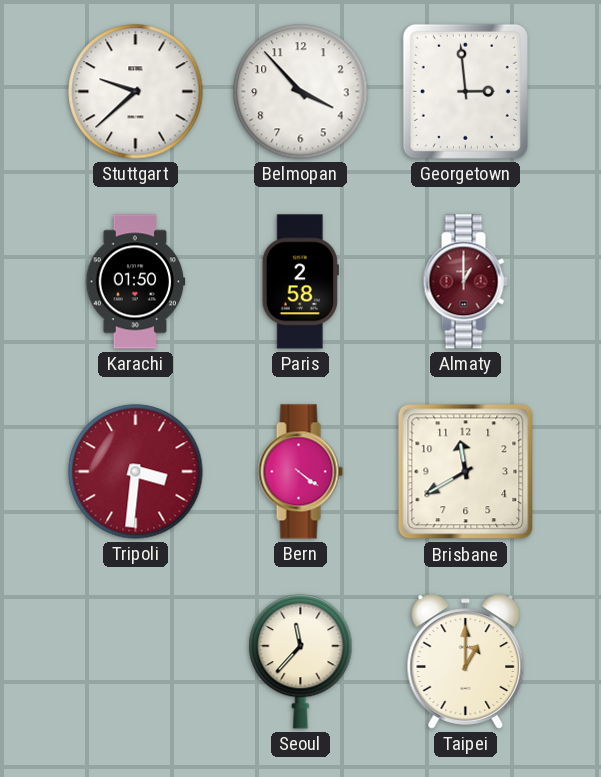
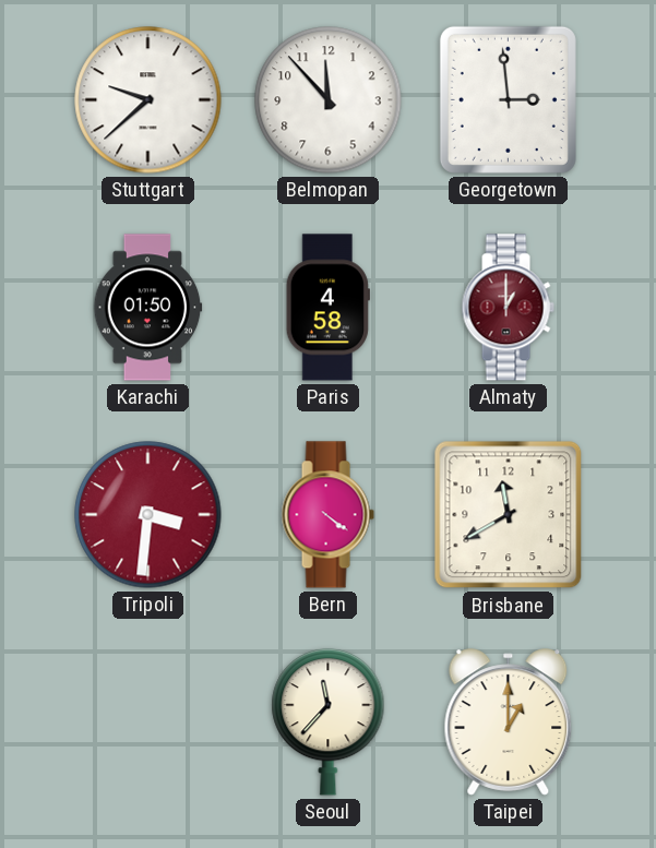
Belmopan: 3:53 -> 11:53
Paris: 2:58 -> 4:58
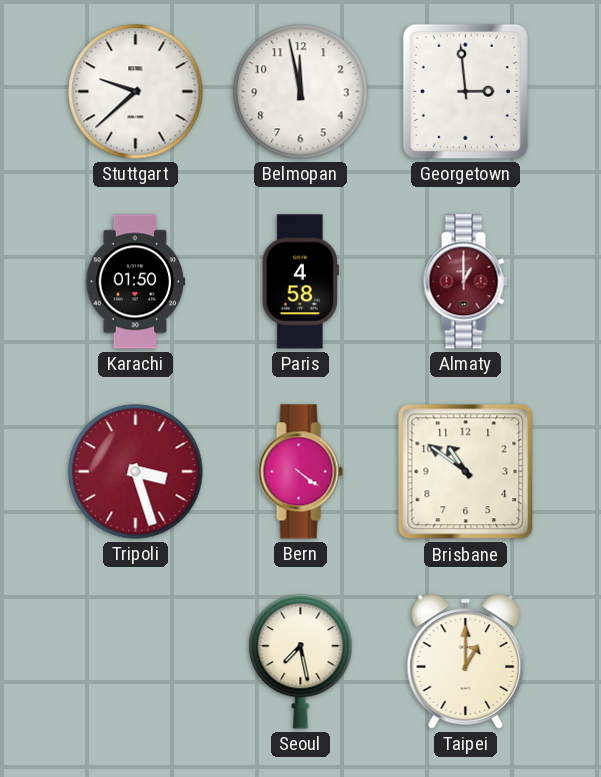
Belmopan: 11:53 -> 11:58
Tripoli: 3:31 -> 3:27
Brisbane: 11:40 -> 10:51
Seoul: 11:37 -> 7:28
